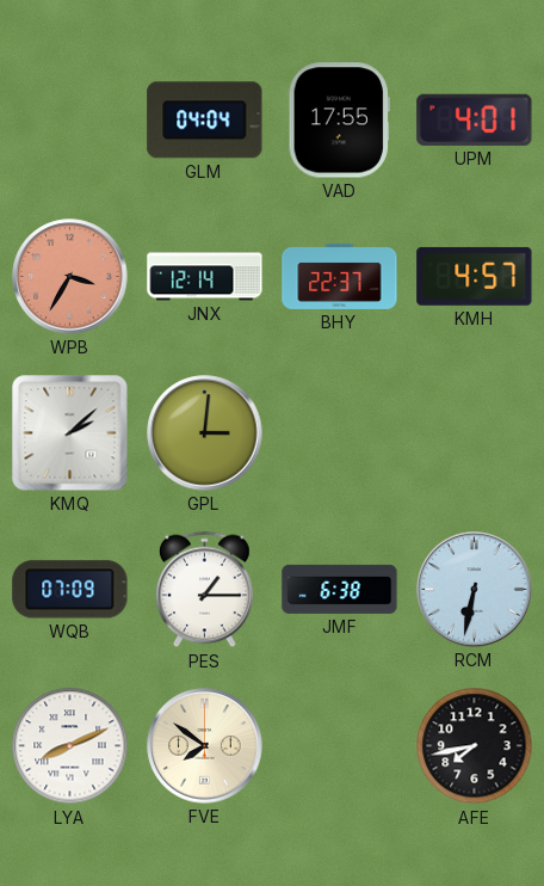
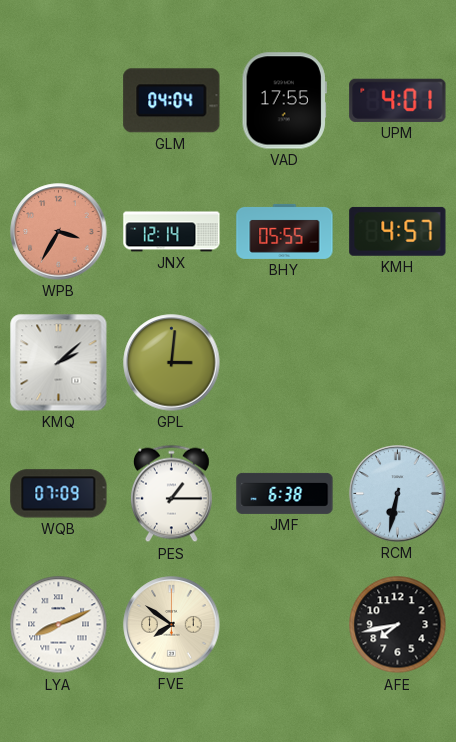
BHY: 22:37 -> 05:55
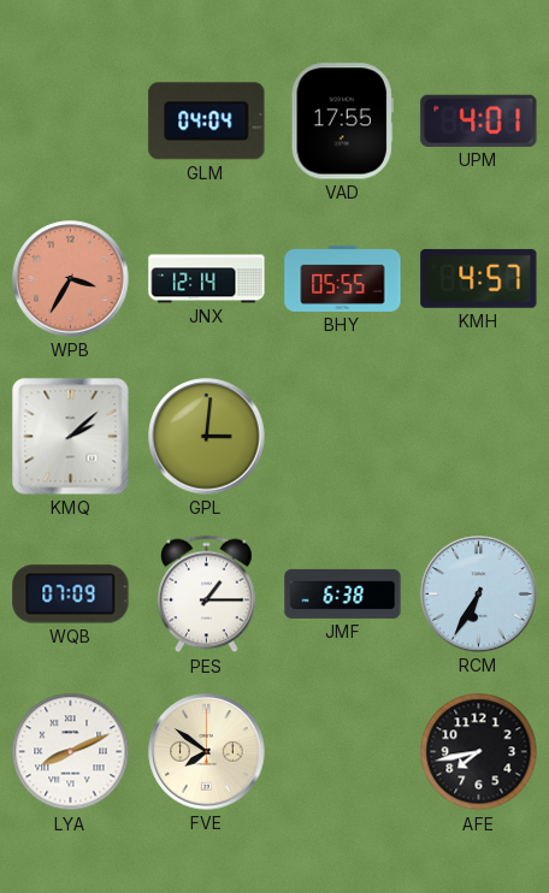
RCM: 6:32 -> 6:35
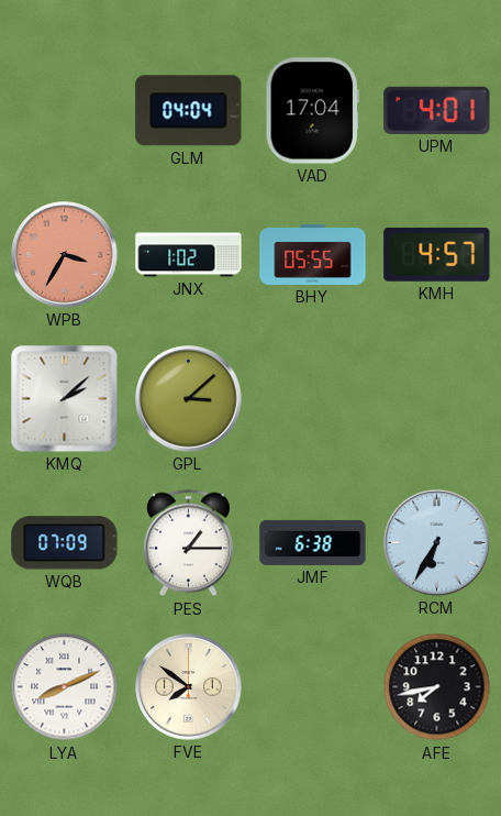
VAD: 17:55 -> 17:04
JNX: 12:14 -> 1:02
GPL: 3:01 -> 3:08
